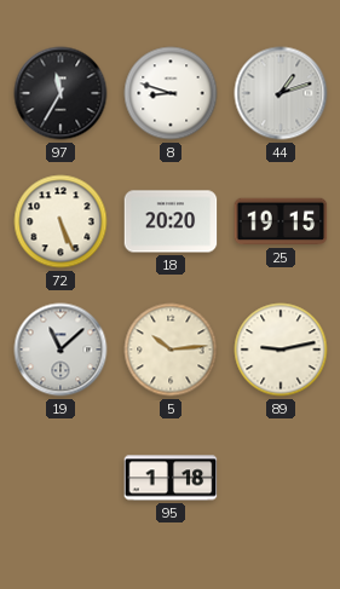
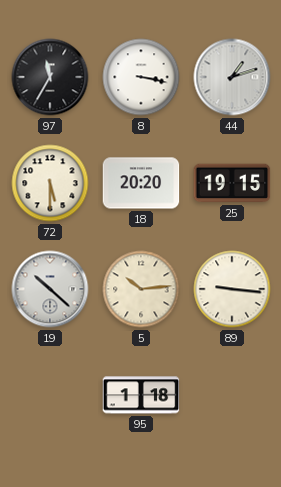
8: 8:48 -> 3:17
72: 5:26 -> 5:30
19: 11:08 -> 10:22
89: 9:13 -> 9:16
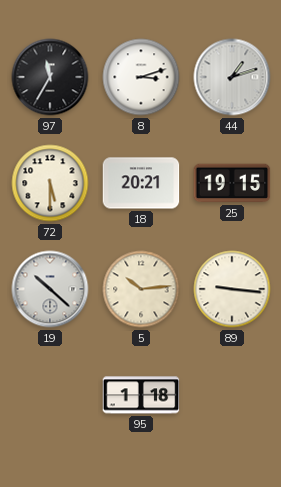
8: 3:17 -> 3:12
18: 20:20 -> 20:21
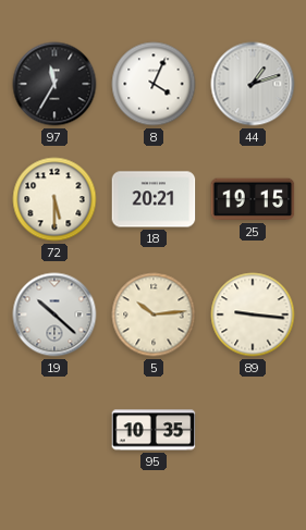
8: 3:12 -> 4:04
95: 1:18 -> 10:35
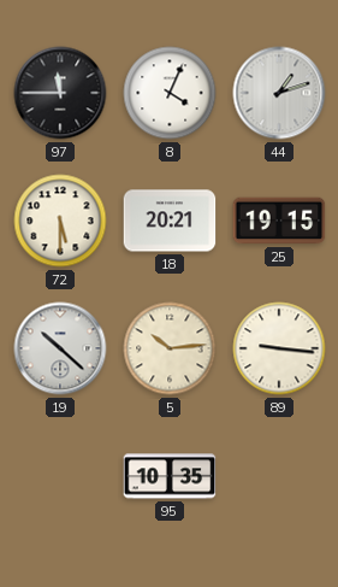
97: 11:35 -> 11:45
